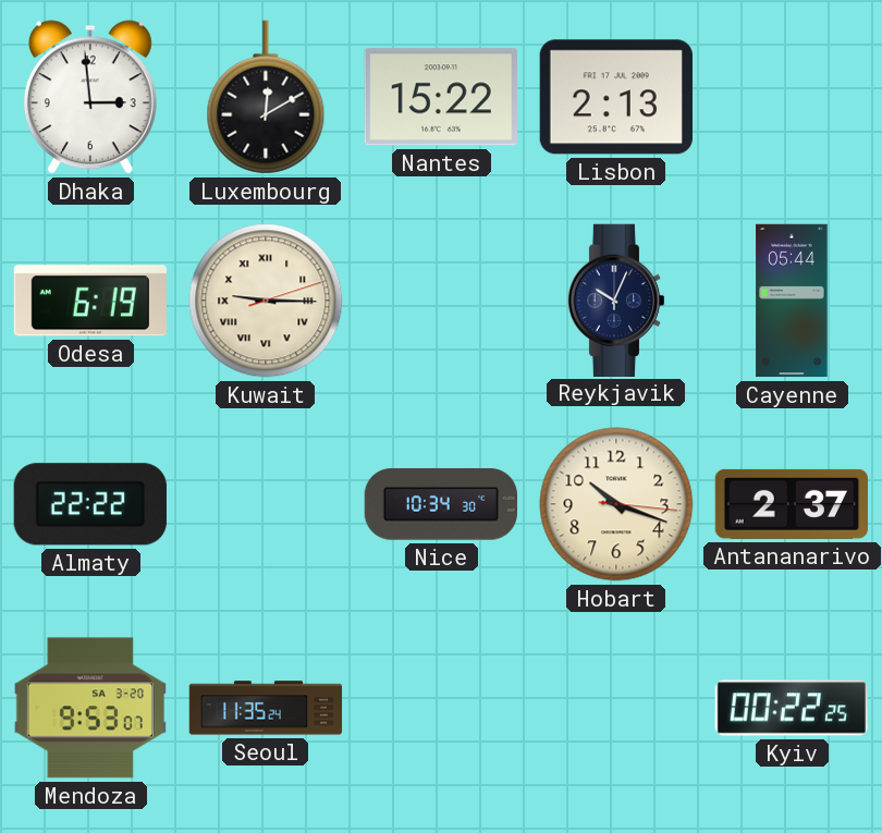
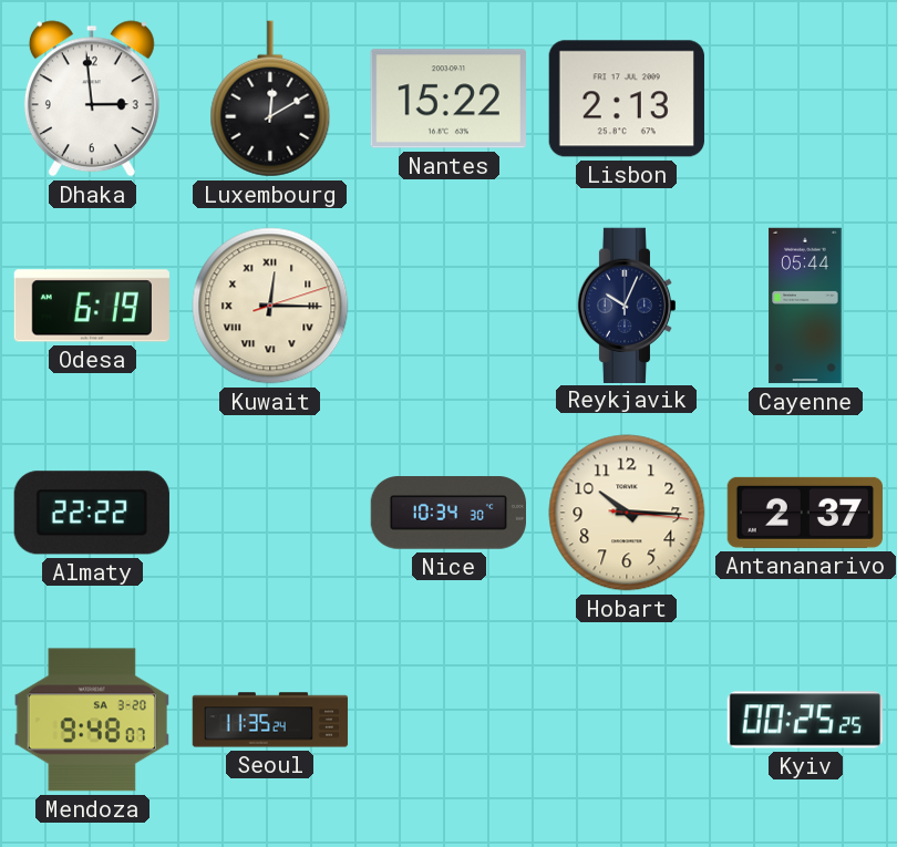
Kuwait: 9:15 -> 12:15
Hobart: 10:18 -> 10:15
Mendoza: 9:53 -> 9:48
Kyiv: 00:22 -> 00:25
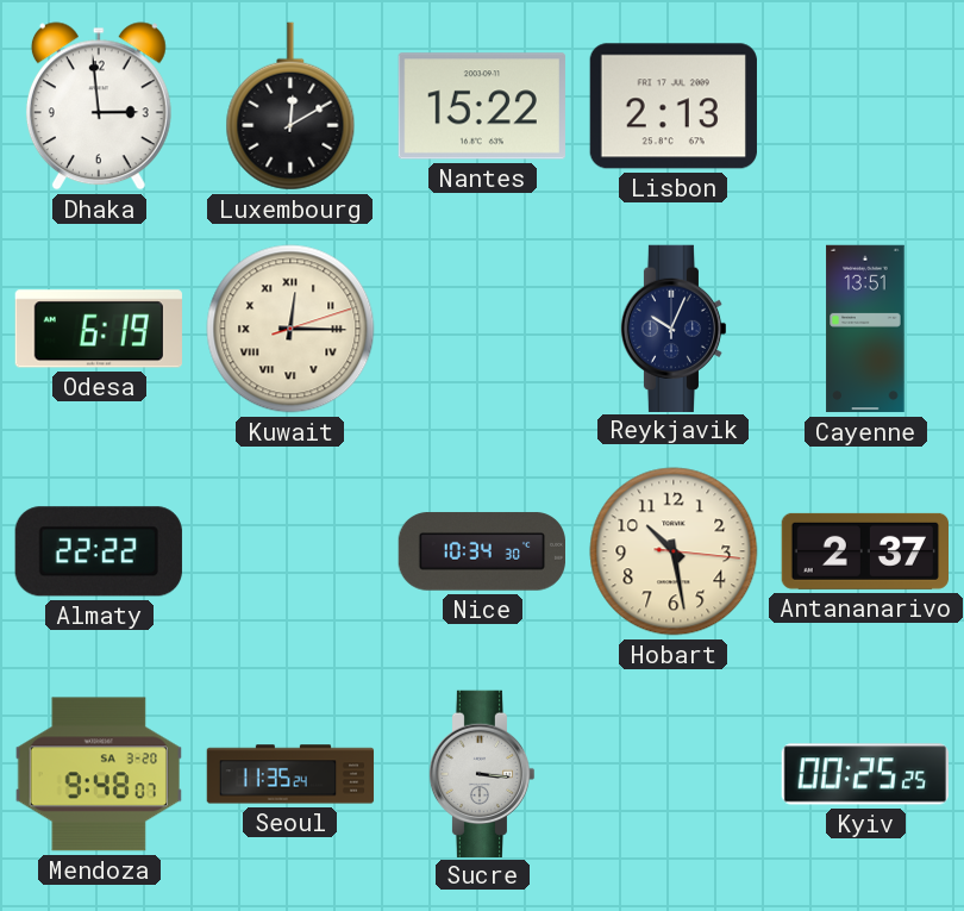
Cayenne: 05:44 -> 13:51
Hobart: 10:15 -> 10:28
Sucre: none -> 3:16
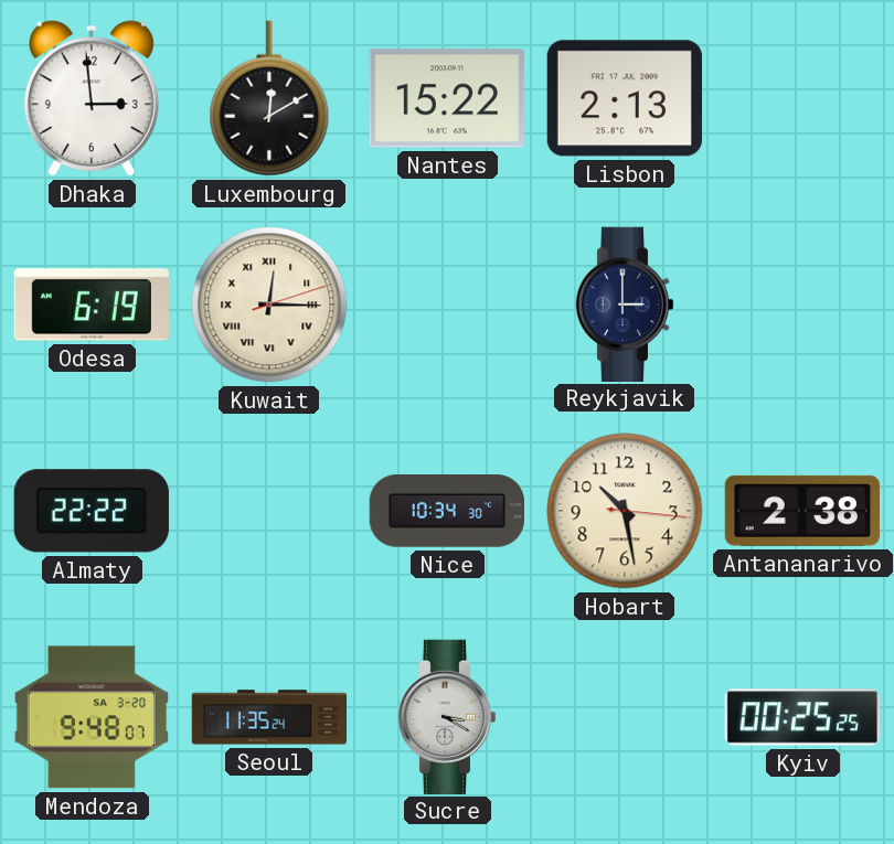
Reykjavik: 10:04 -> 3:00
Cayenne: 13:51 -> none
Antananarivo: 2:37 -> 2:38
Sucre: 3:16 -> 3:20
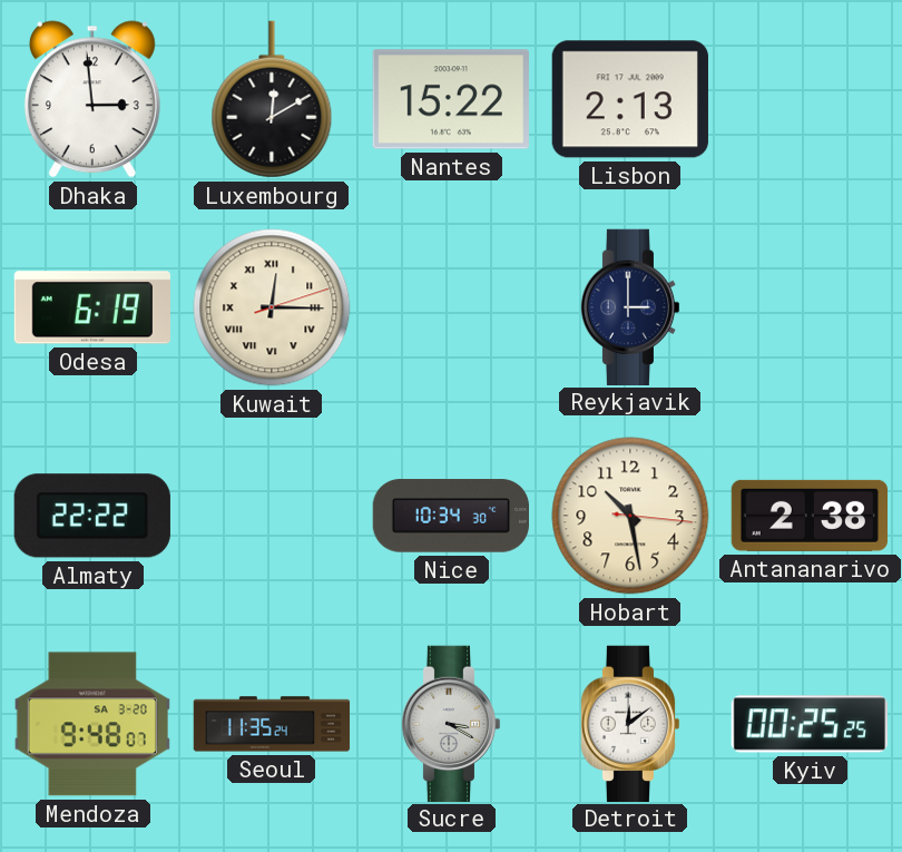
Detroit: none -> 12:09
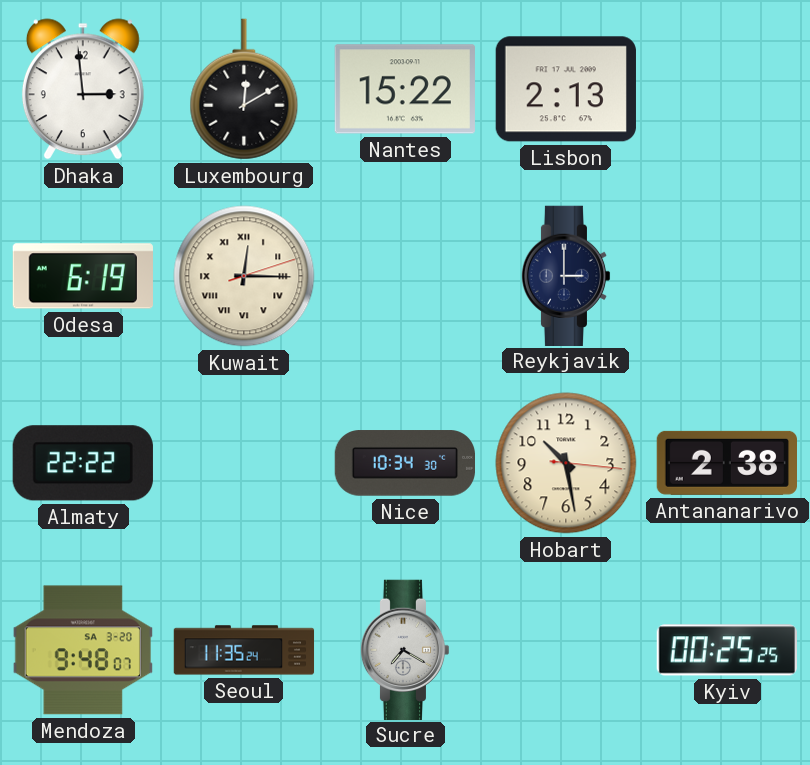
Sucre: 3:20 -> 7:20
Detroit: 12:09 -> none
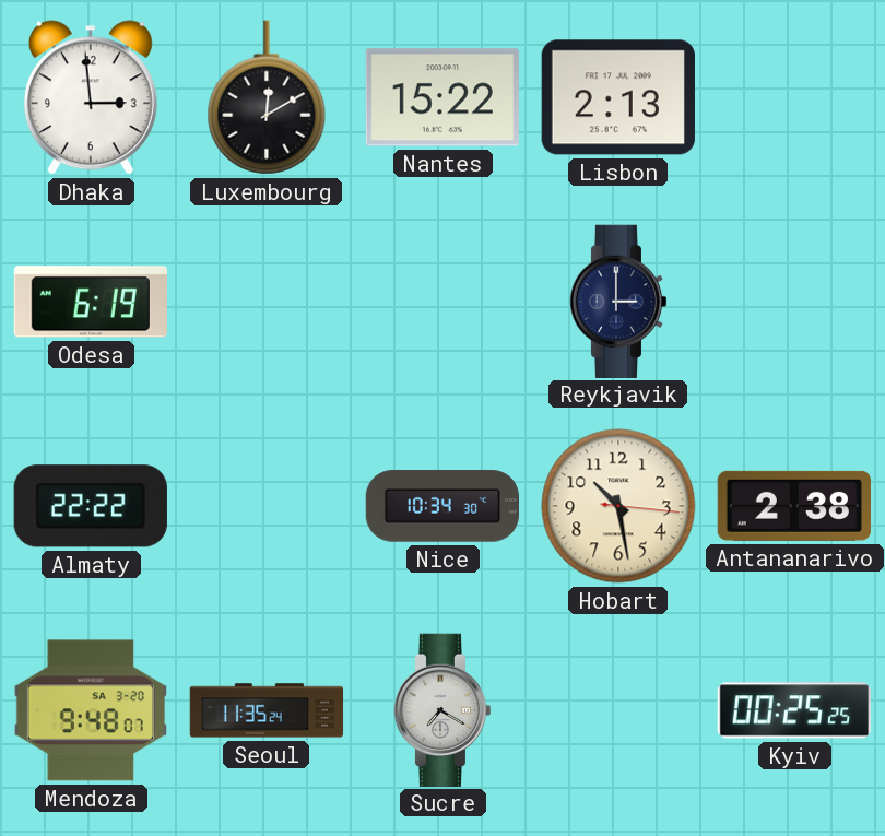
Kuwait: 12:15 -> none
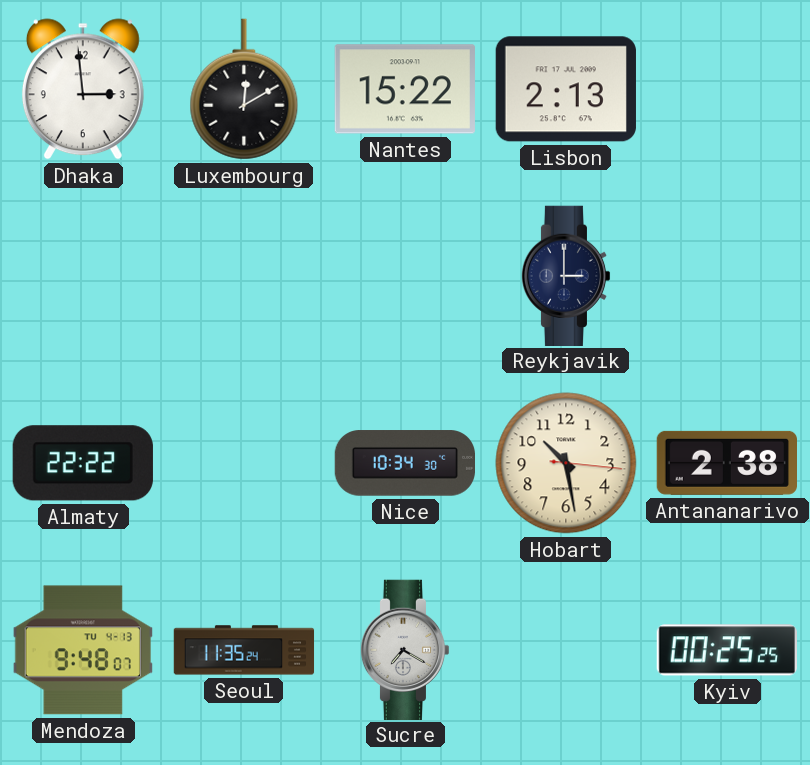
Odesa: 6:19 -> none
Mendoza date: SA 3-20 -> TU 4-13
